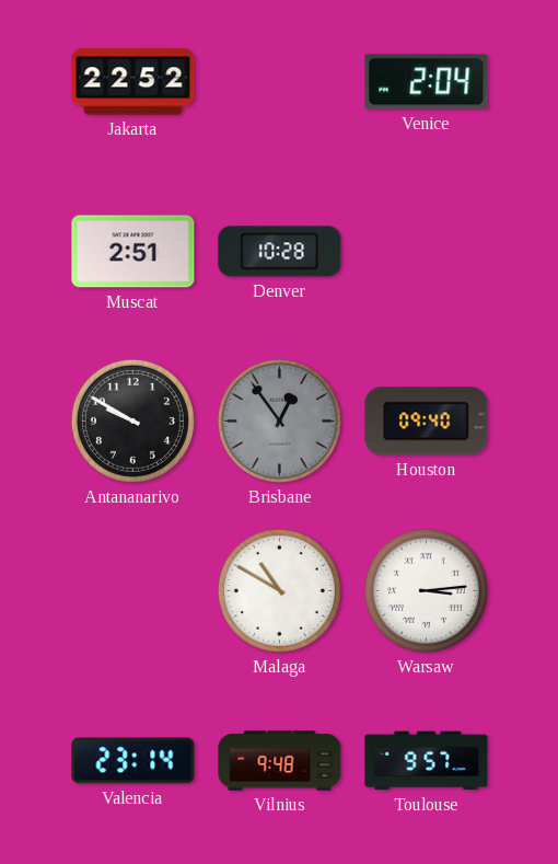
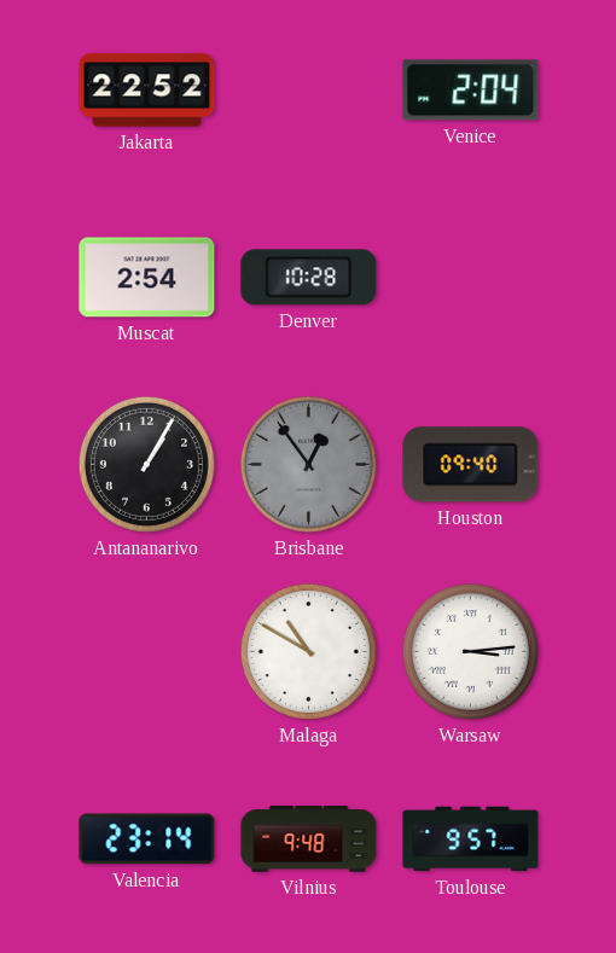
Muscat: 2:51 -> 2:54
Antananarivo: 9:50 -> 1:05
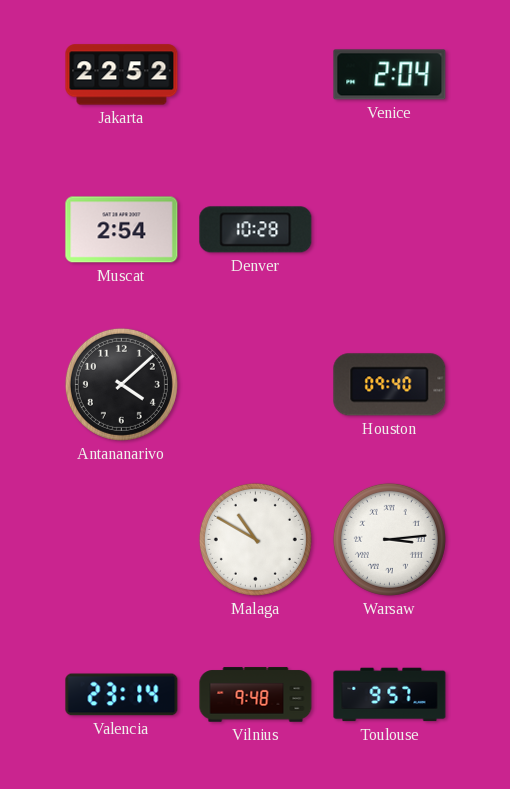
Antananarivo: 1:05 -> 4:08
Brisbane: 12:54 -> none
